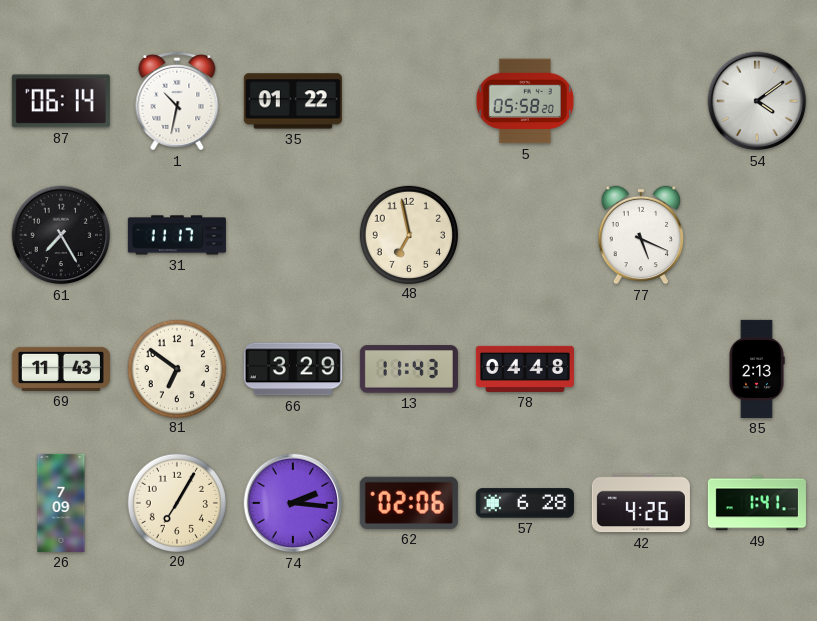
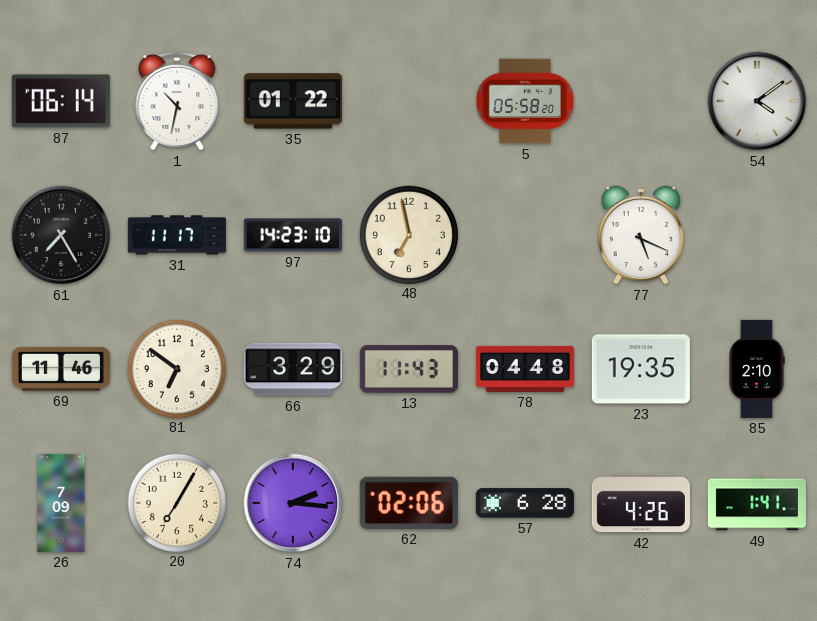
97: none -> 14:23
69: 11:43 -> 11:46
23: none -> 19:35
85: 2:13 -> 2:10
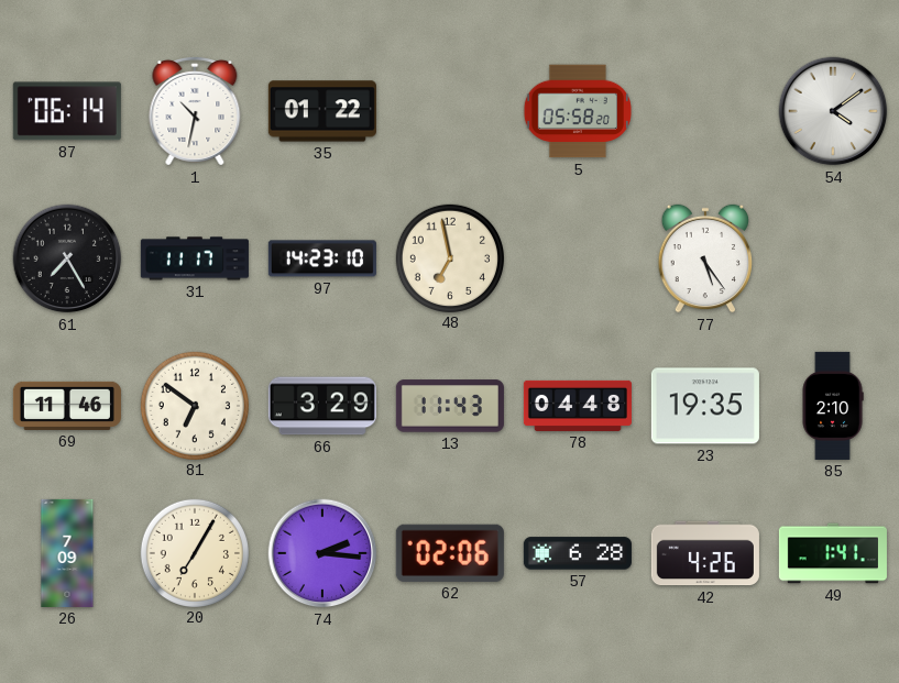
77: 5:19 -> 5:24
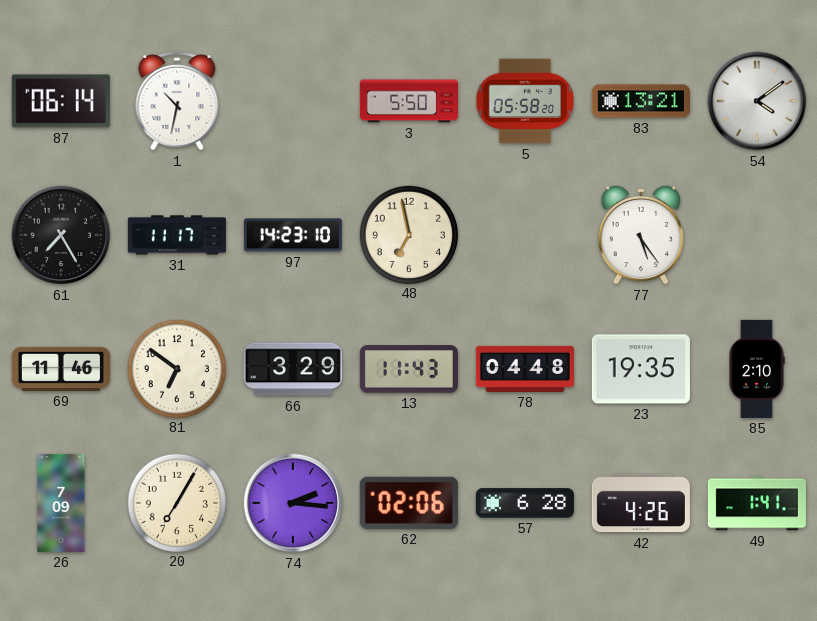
35: 01:22 -> none
3: none -> 5:50
83: none -> 13:21
